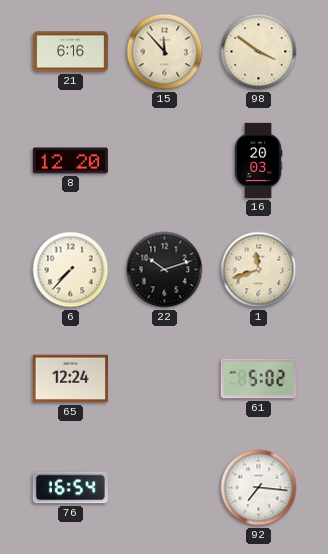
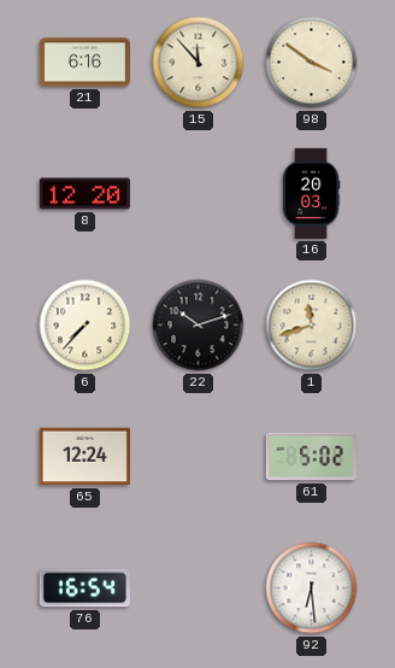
92: 7:16 -> 6:29
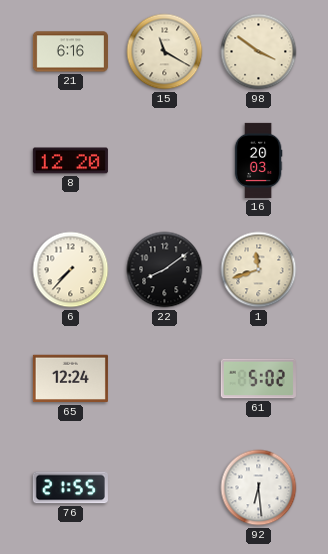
15: 11:53 -> 11:20
22: 10:12 -> 8:09
76: 16:54 -> 21:55
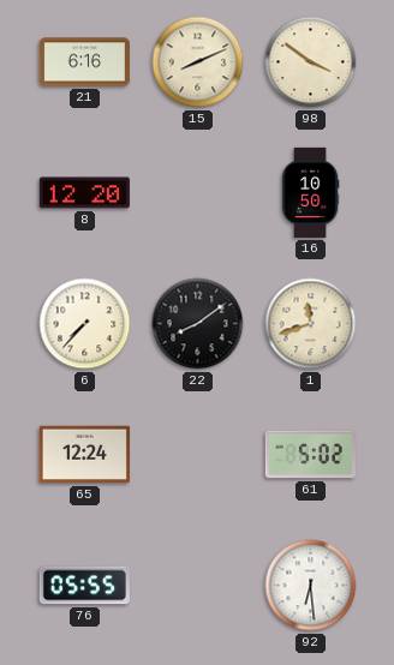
15: 11:20 -> 8:11
16: 20:03 -> 10:50
76: 21:55 -> 05:55
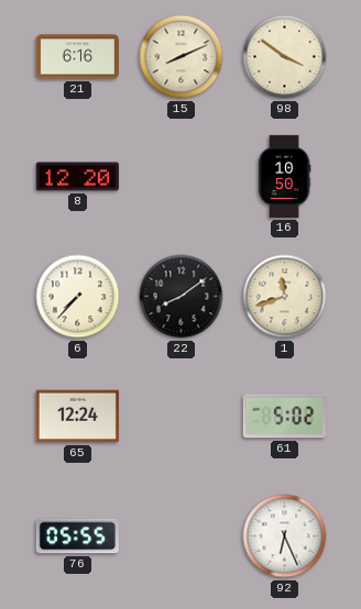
92: 6:29 -> 6:26
